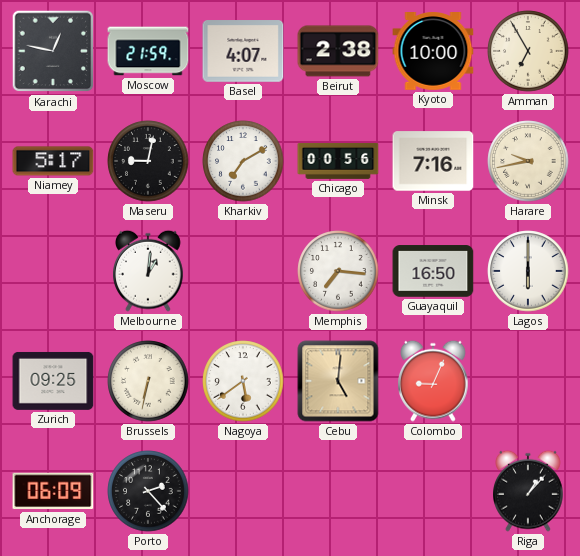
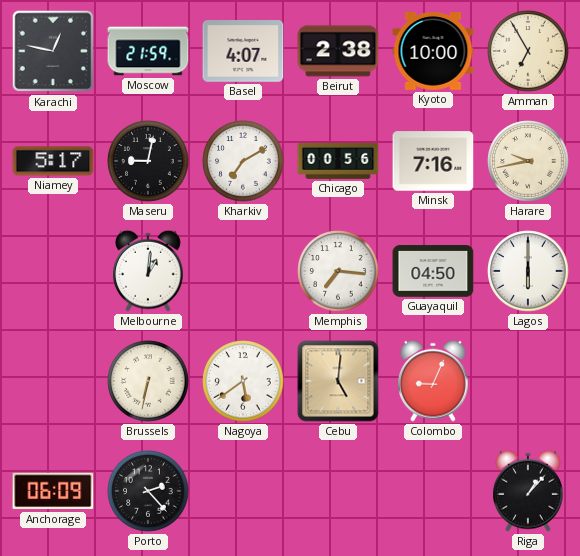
Guayaquil: 16:50 -> 04:50
Zurich: 09:25 -> none
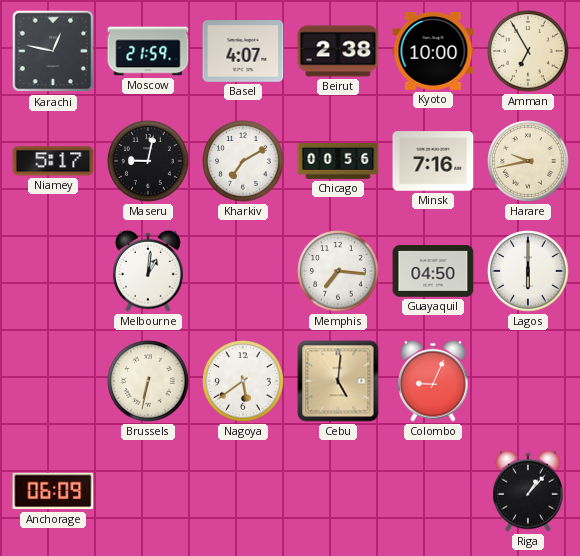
Porto: 2:23 -> none
